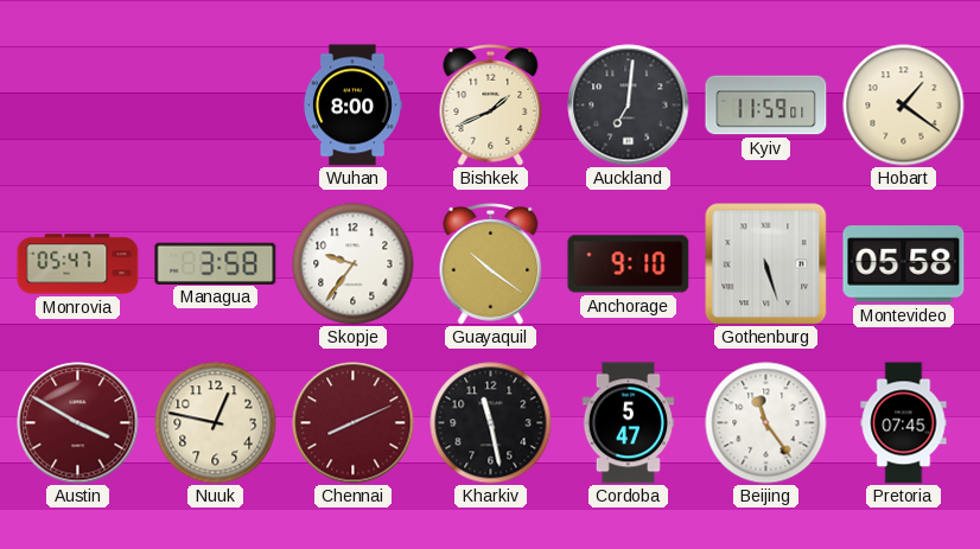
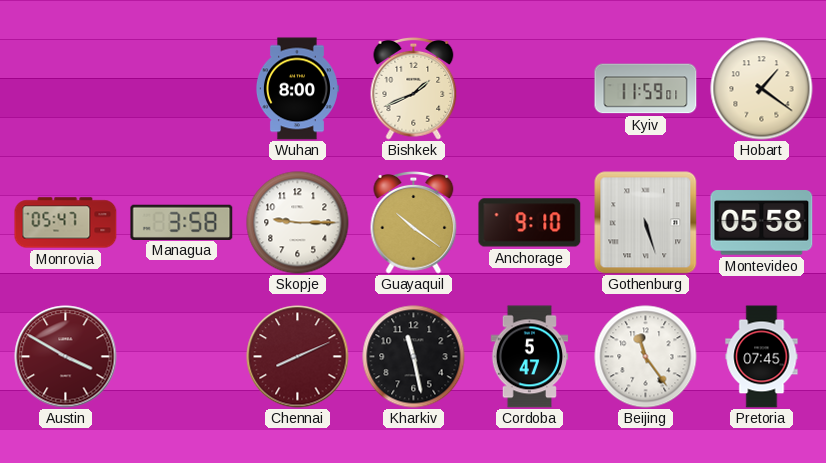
Auckland: 7:01 -> none
Skopje: 9:36 -> 9:15
Nuuk: 12:47 -> none
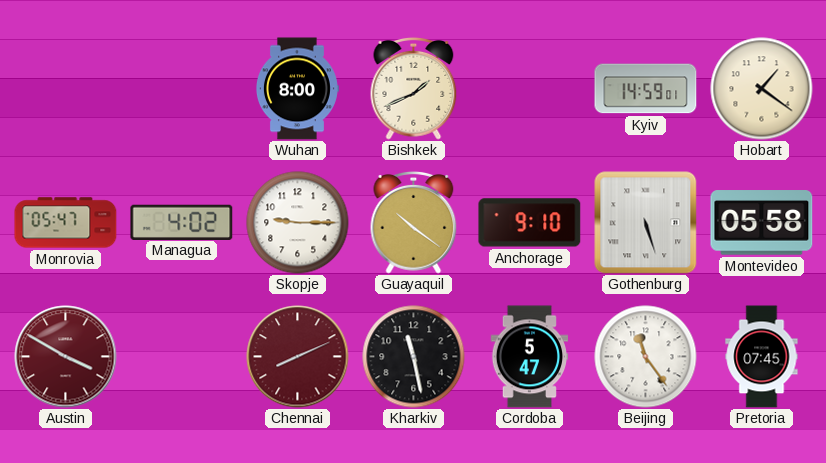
Kyiv: 11:59 -> 14:59
Managua: 3:58 -> 4:02
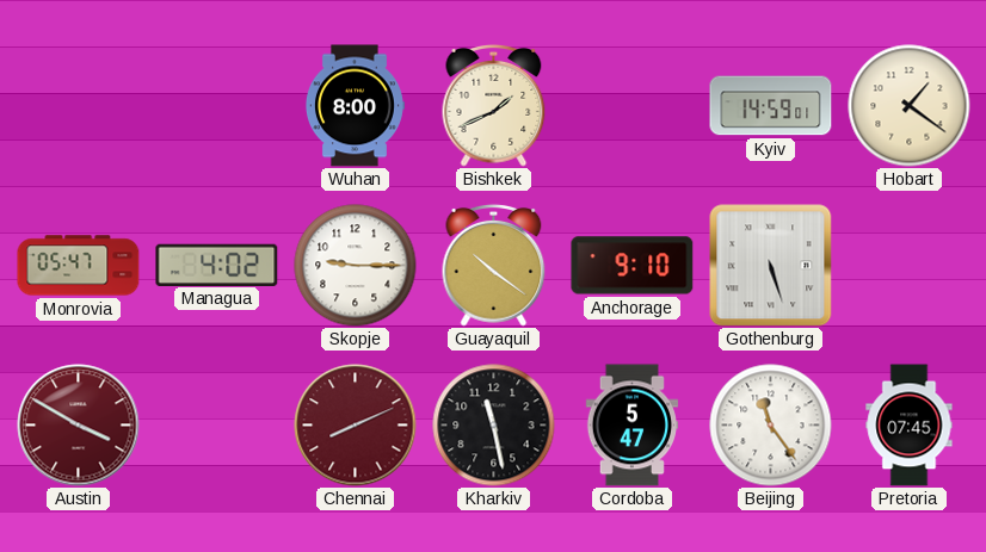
Montevideo: 05:58 -> none
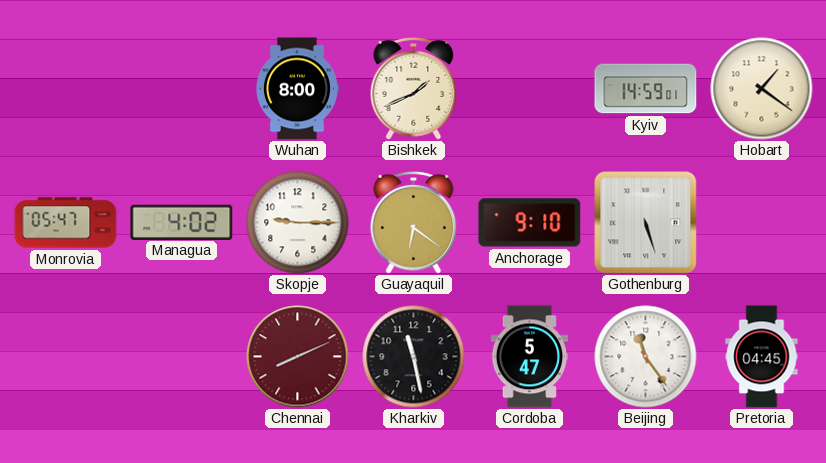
Guayaquil: 10:21 -> 6:21
Austin: 3:50 -> none
Pretoria: 07:45 -> 04:45
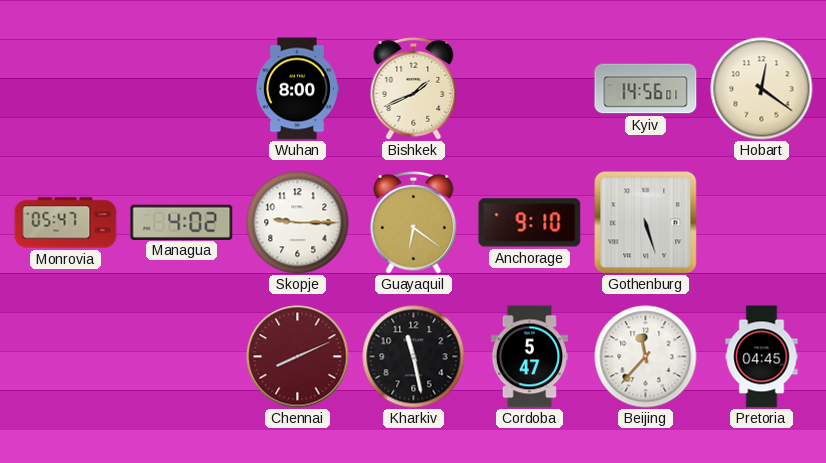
Kyiv: 14:59 -> 14:56
Hobart: 1:21 -> 12:21
Beijing: 11:24 -> 11:37
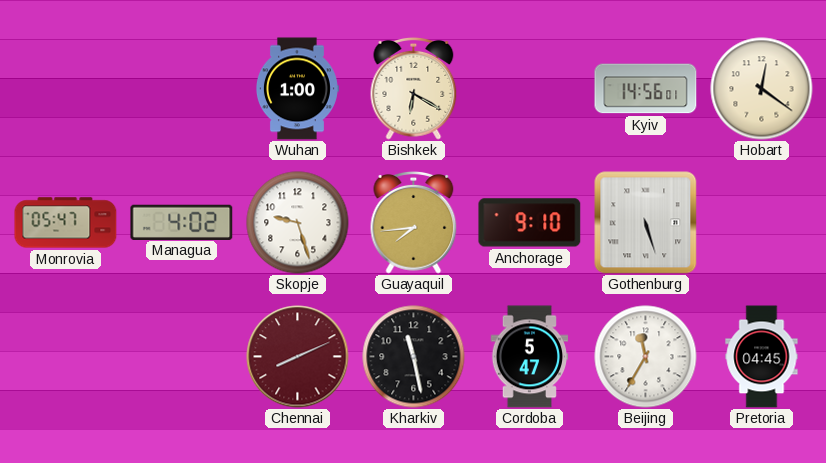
Wuhan: 8:00 -> 1:00
Bishkek: 1:41 -> 6:20
Skopje: 9:15 -> 9:27
Guayaquil: 6:21 -> 7:44
Beijing: 11:37 -> 11:35
